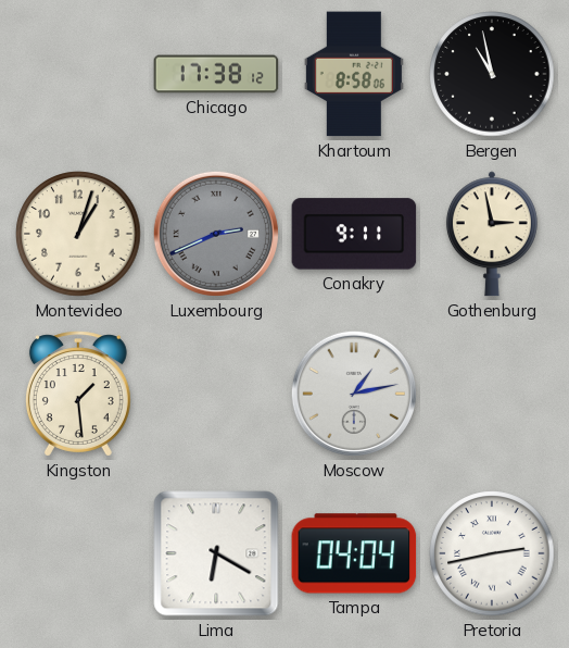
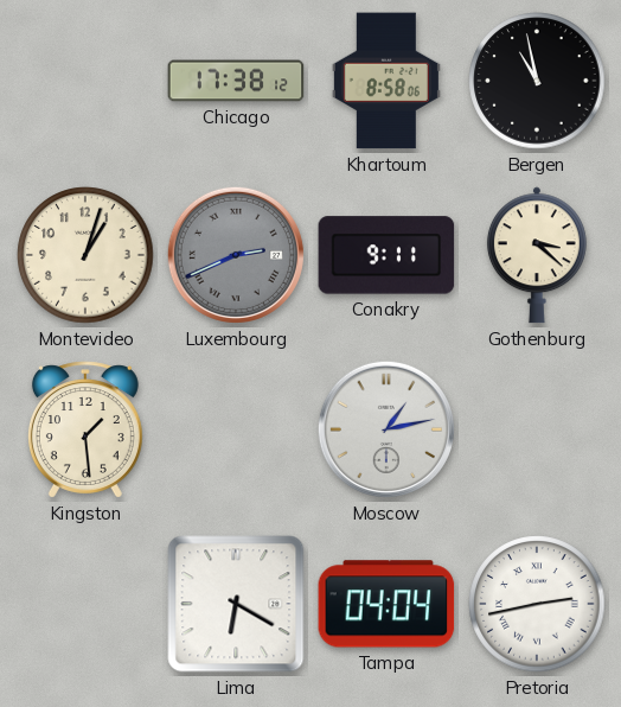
Gothenburg: 2:58 -> 3:22
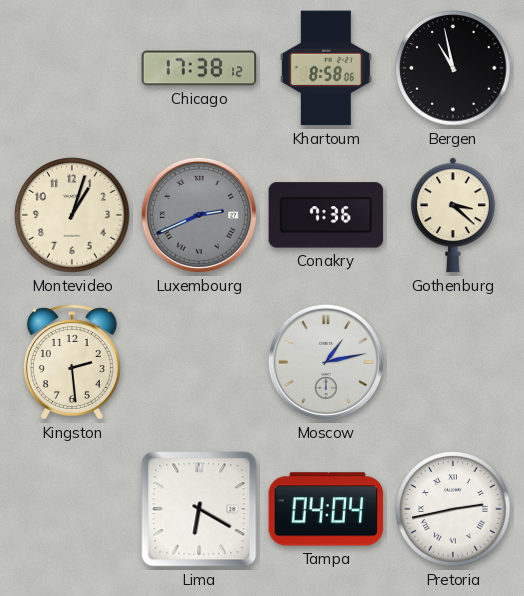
Conakry: 9:11 -> 7:36
Kingston: 1:29 -> 2:29
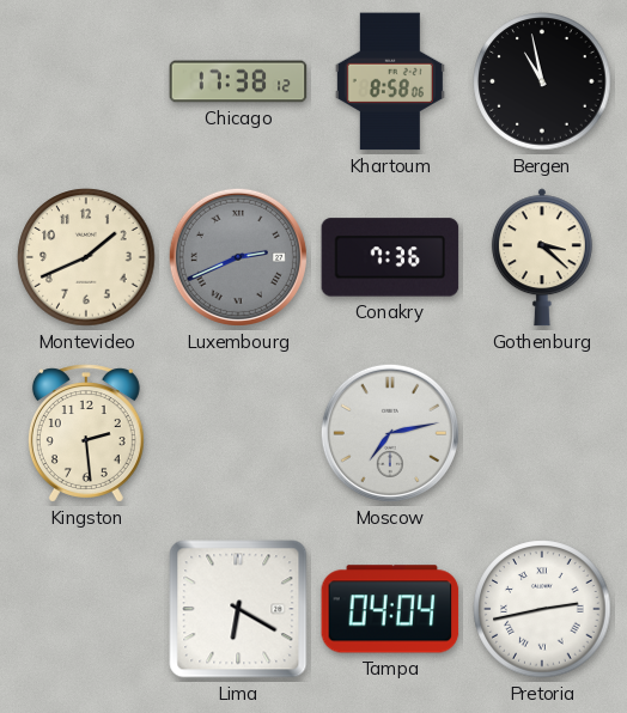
Montevideo: 1:03 -> 1:41
Moscow: 1:13 -> 7:13
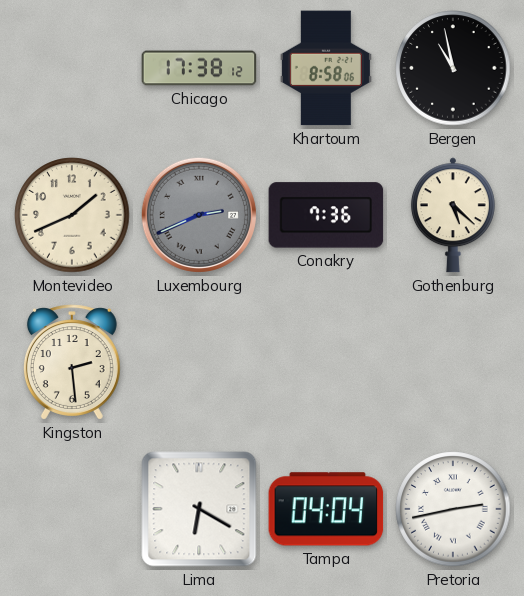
Gothenburg: 3:22 -> 5:22
Moscow: 7:13 -> none
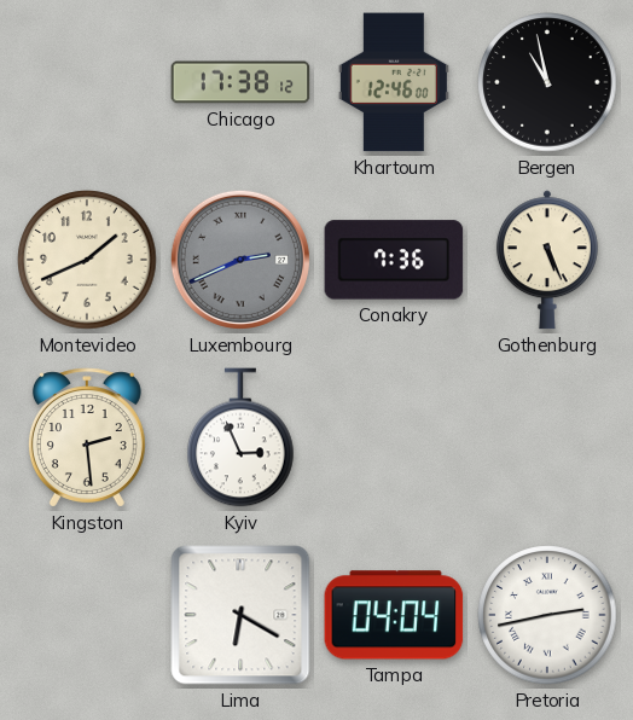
Khartoum: 8:58 -> 12:46
Gothenburg: 5:22 -> 5:26
Kyiv: none -> 2:56
